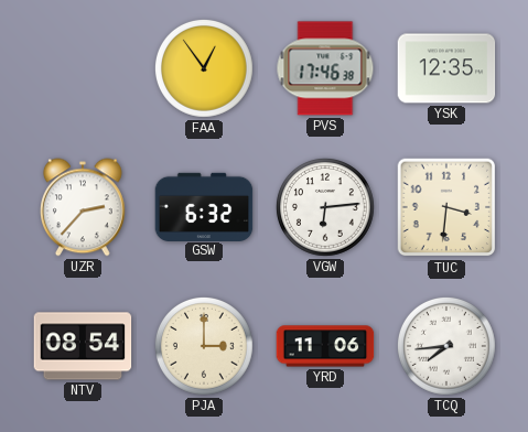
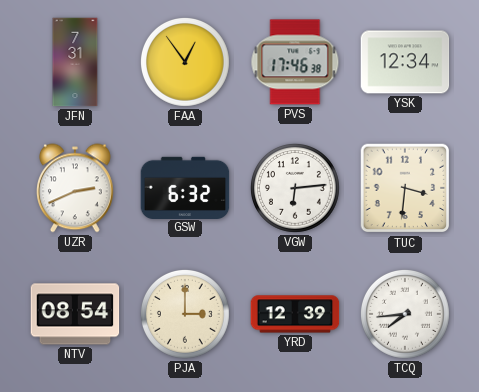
JFN: none -> 7:31
YSK: 12:35 -> 12:34
UZR: 2:37 -> 2:41
YRD: 11:06 -> 12:39
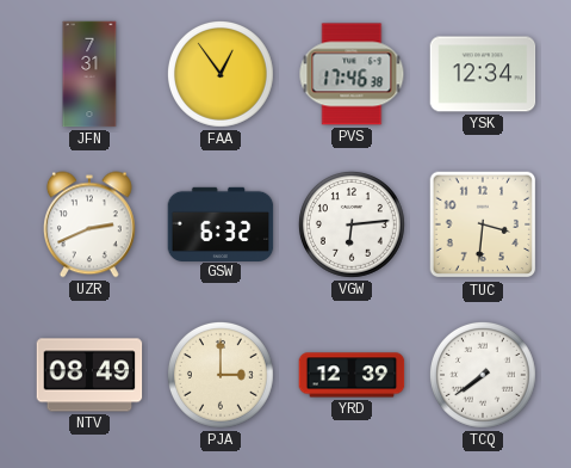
NTV: 08:54 -> 08:49
TCQ: 7:44 -> 7:39
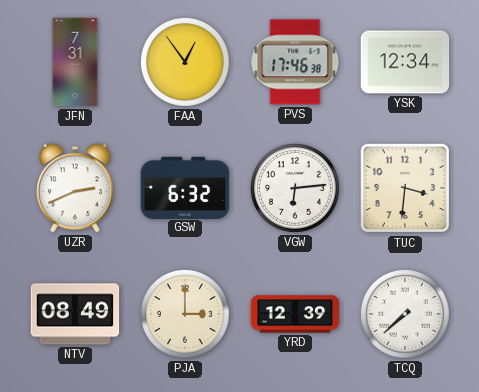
TCQ: 7:39 -> 7:38
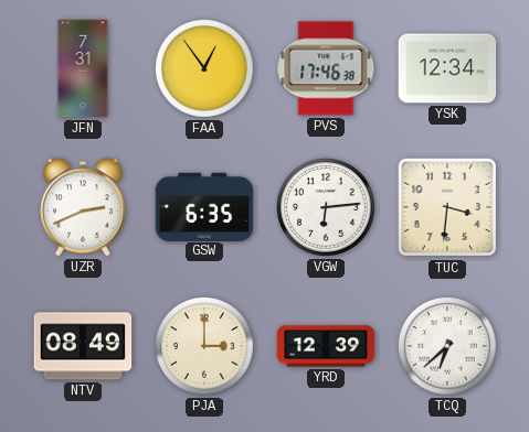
GSW: 6:32 -> 6:35
TCQ: 7:38 -> 6:38
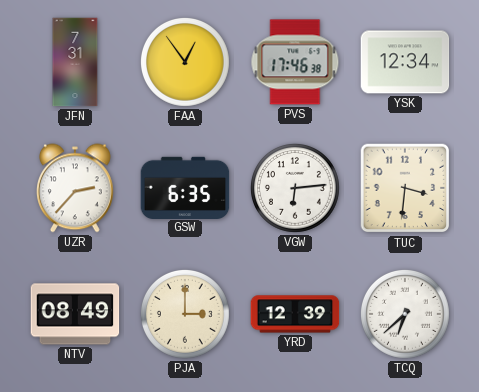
UZR: 2:41 -> 2:37
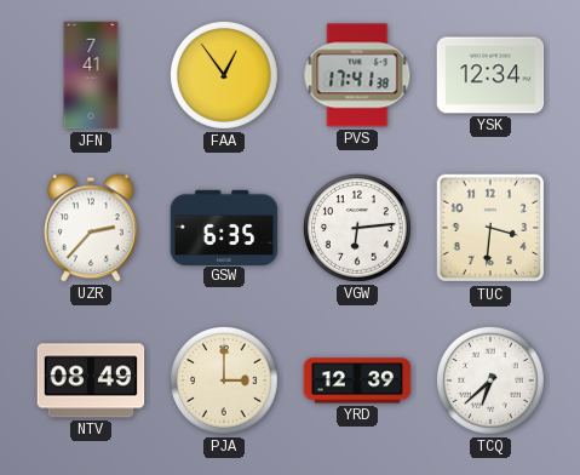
JFN: 7:31 -> 7:41
PVS: 17:46 -> 17:41
